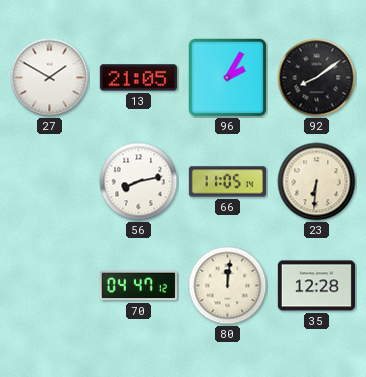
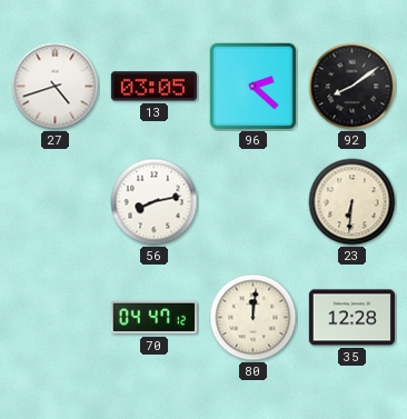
27: 1:50 -> 4:42
13: 21:05 -> 03:05
96: 2:05 -> 2:22
66: 11:05 -> none
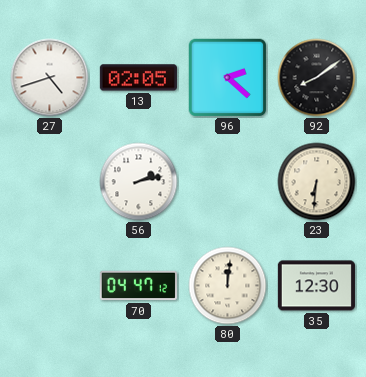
13: 03:05 -> 02:05
56: 8:13 -> 2:13
35: 12:28 -> 12:30
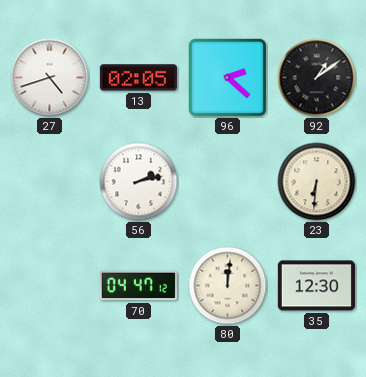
92: 8:09 -> 1:09
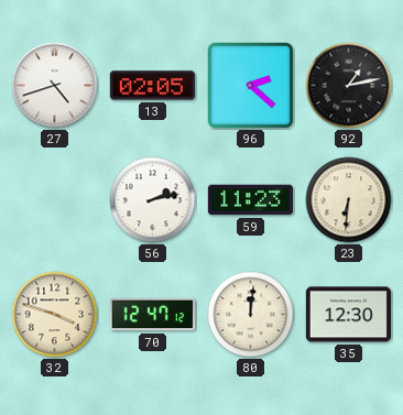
92: 1:09 -> 1:13
59: none -> 11:23
32: none -> 3:48
70: 04:47 -> 12:47
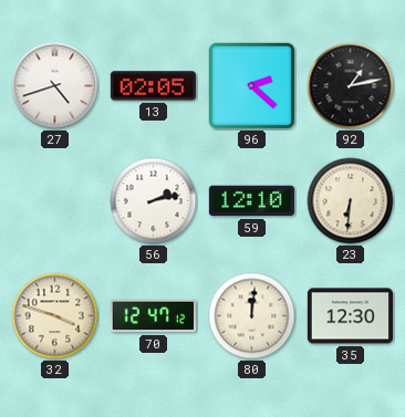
59: 11:23 -> 12:10
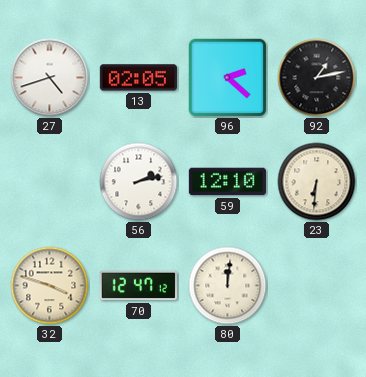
35: 12:30 -> none
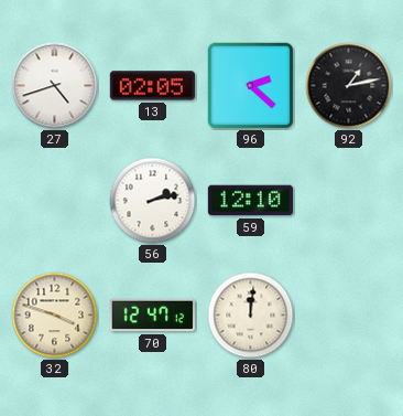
23: 6:31 -> none
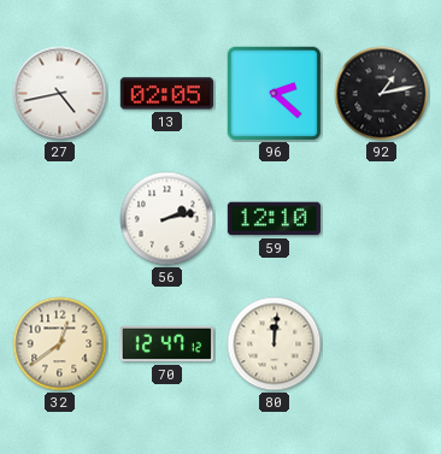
27: 4:42 -> 4:43
32: 3:48 -> 12:39
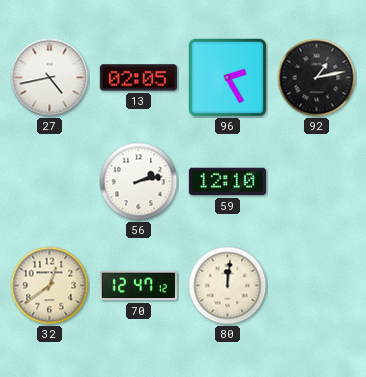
96: 2:22 -> 2:25
